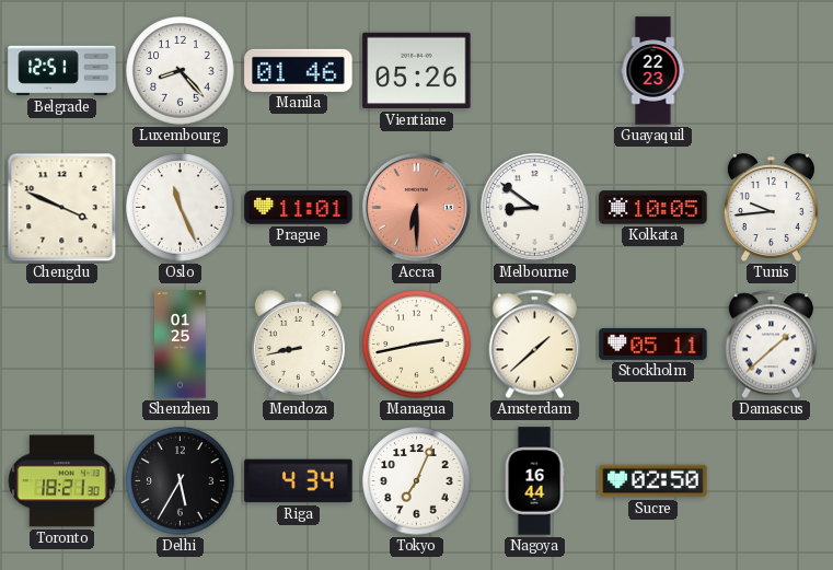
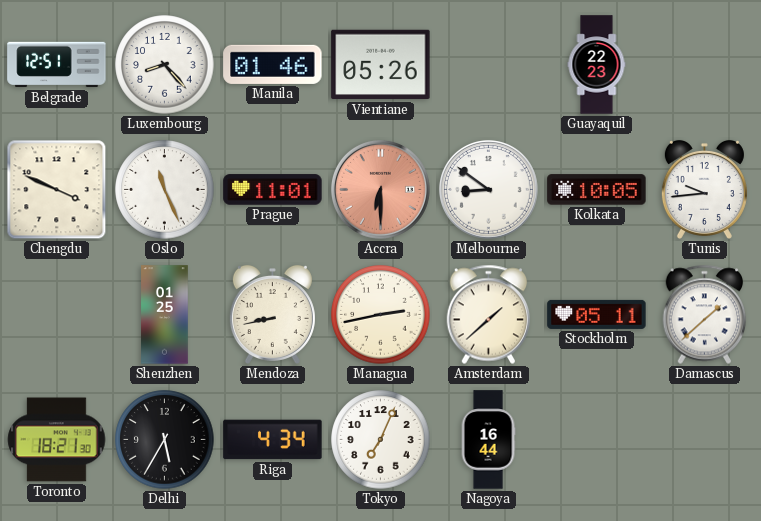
Sucre: 02:50 -> none
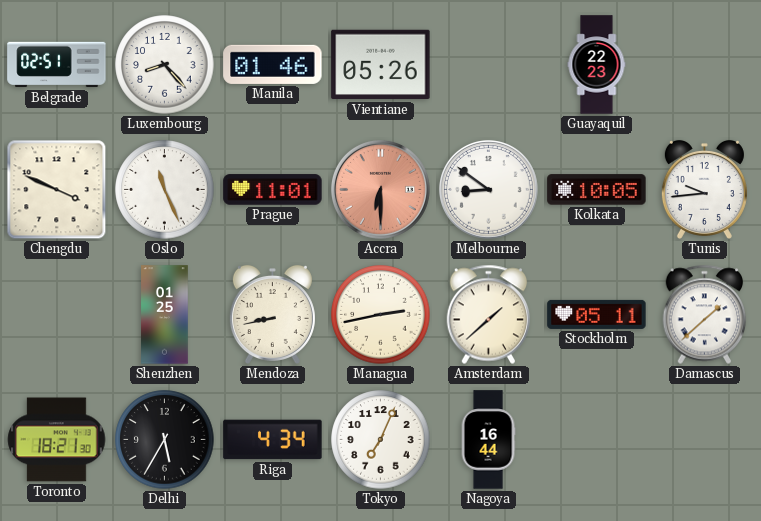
Belgrade: 12:51 -> 02:51
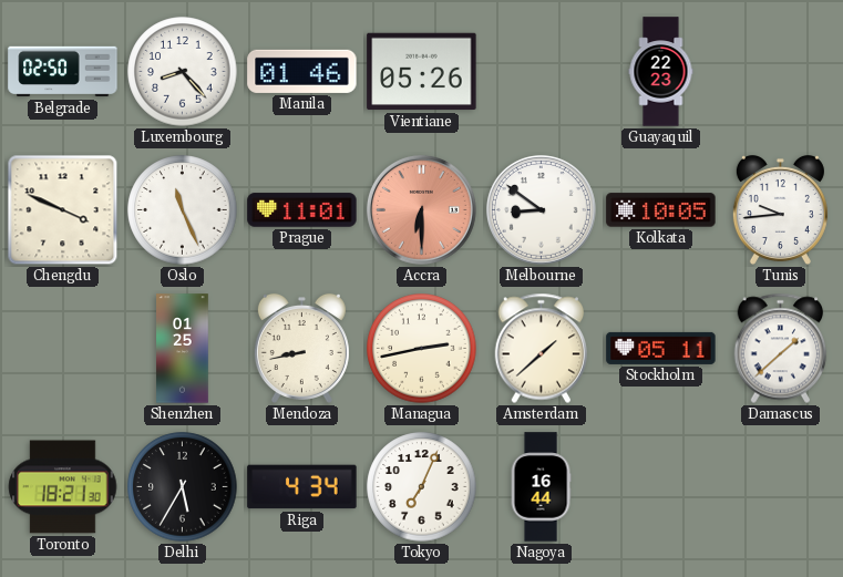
Belgrade: 02:51 -> 02:50
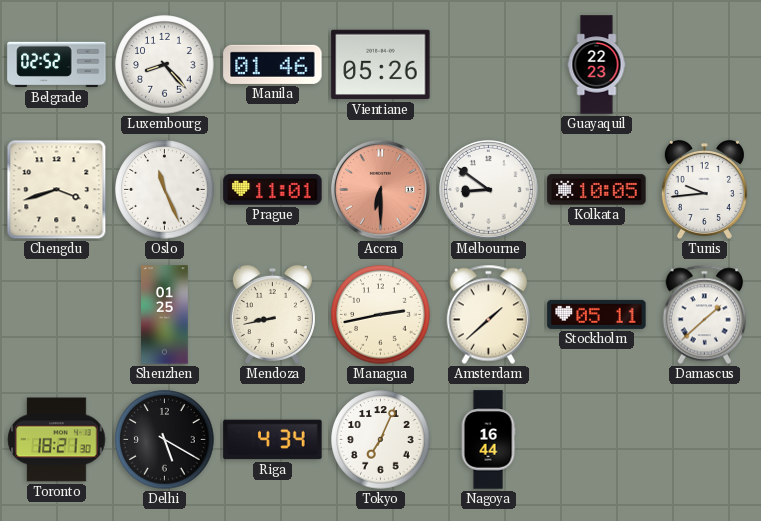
Belgrade: 02:50 -> 02:52
Chengdu: 3:49 -> 3:42
Delhi: 5:35 -> 5:20
